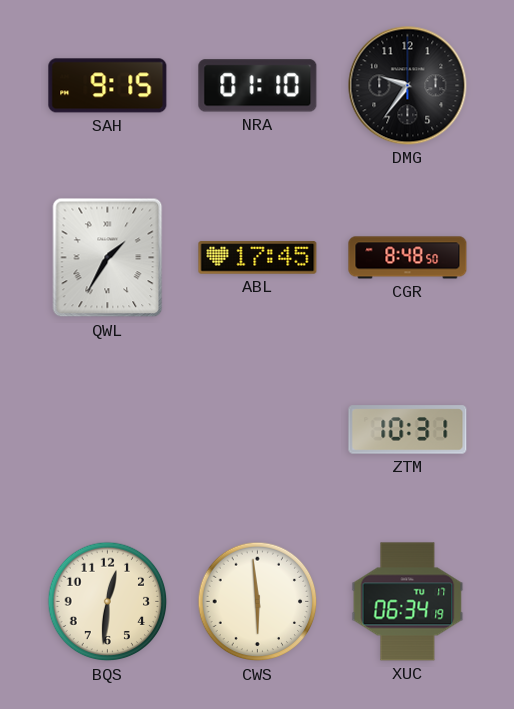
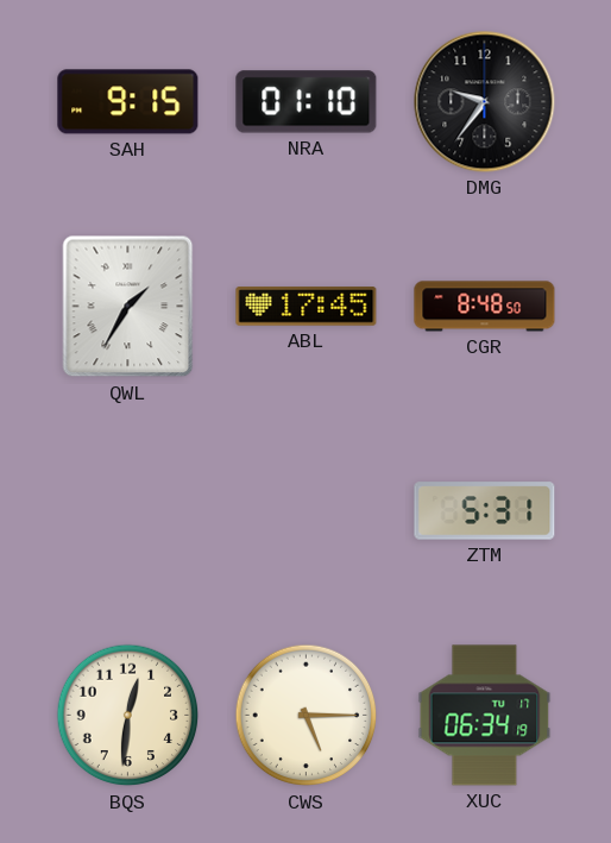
ZTM: 10:31 -> 5:31
CWS: 5:59 -> 5:15
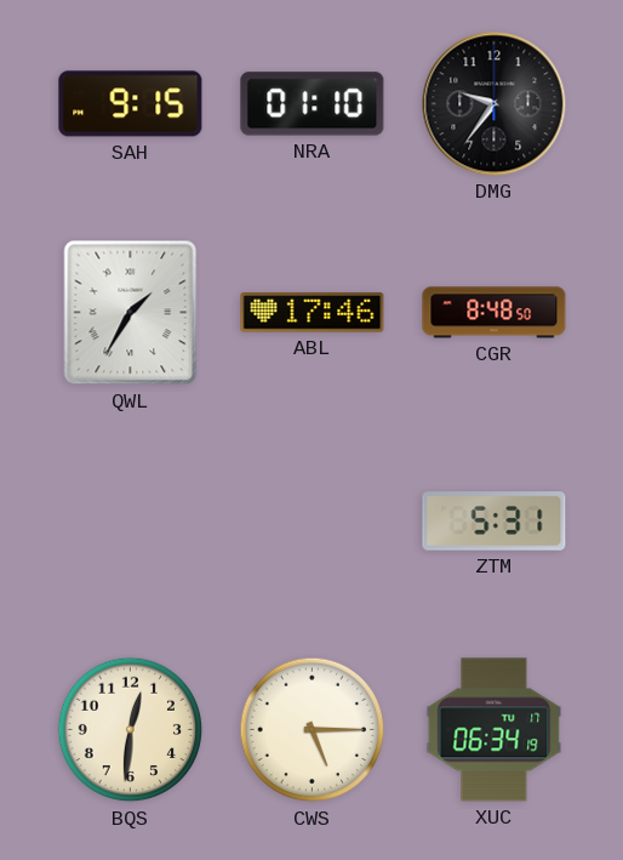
ABL: 17:45 -> 17:46
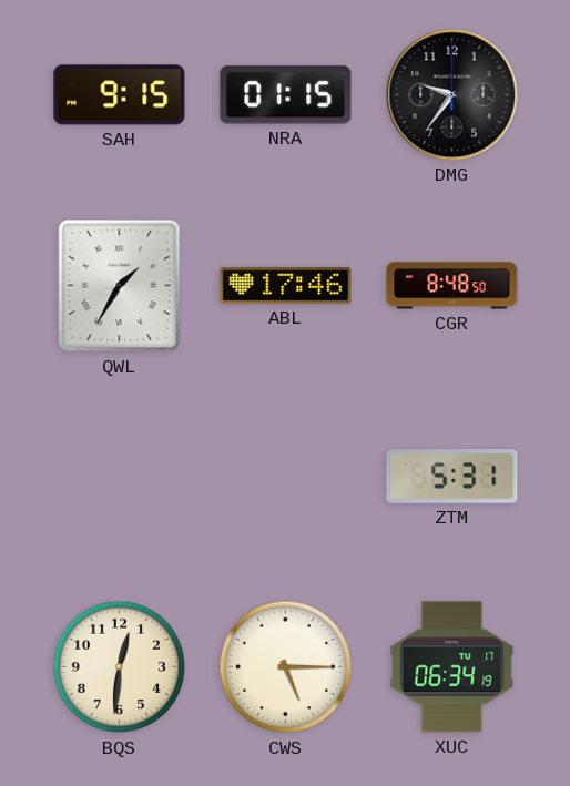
NRA: 01:10 -> 01:15
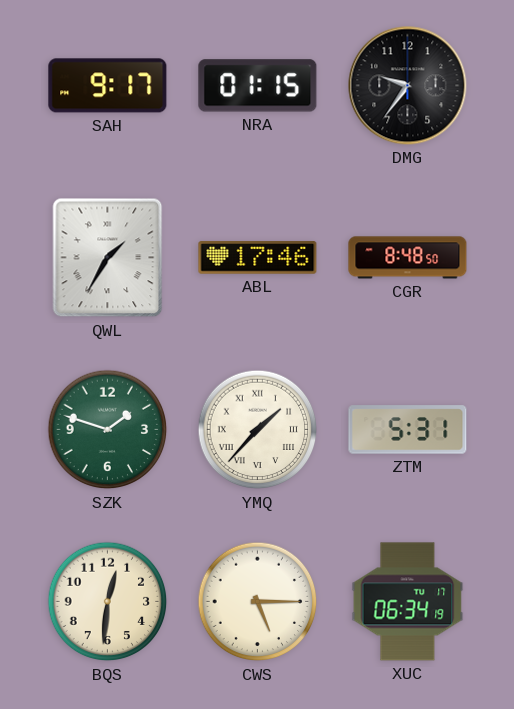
SAH: 9:15 -> 9:17
SZK: none -> 1:48
YMQ: none -> 1:37
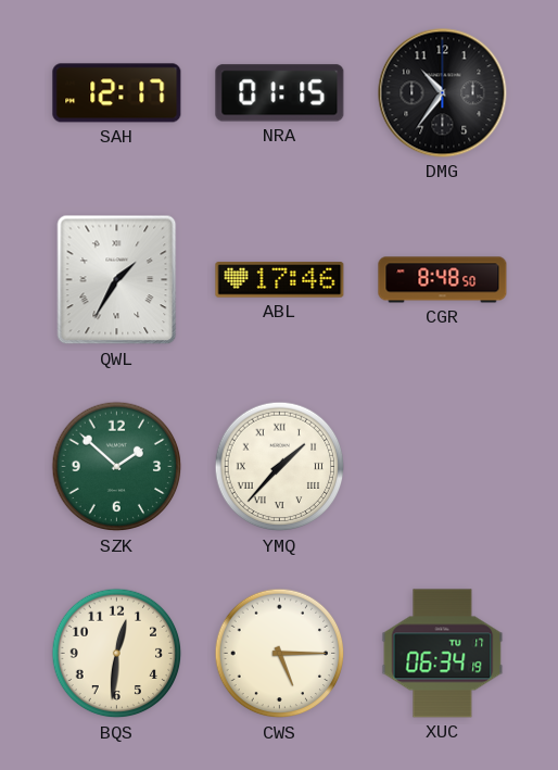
SAH: 9:17 -> 12:17
DMG: 9:36 -> 10:36
SZK: 1:48 -> 1:52
ZTM: 5:31 -> none
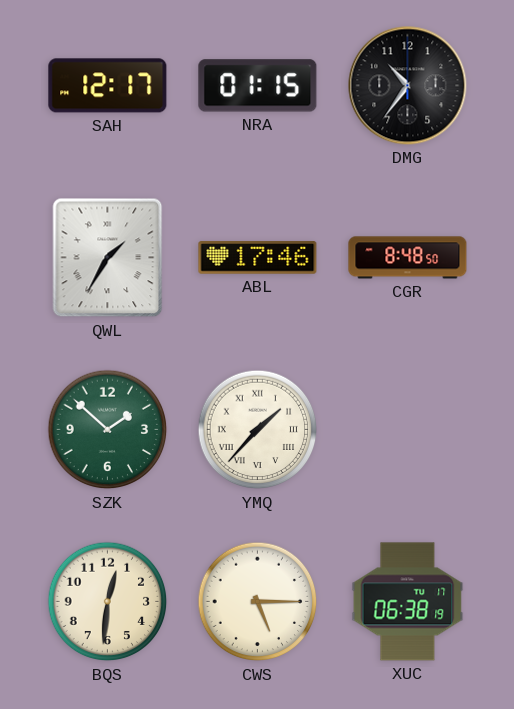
XUC: 06:34 -> 06:38
